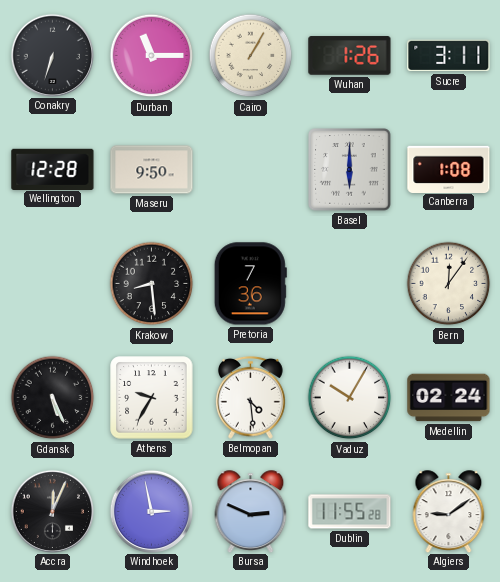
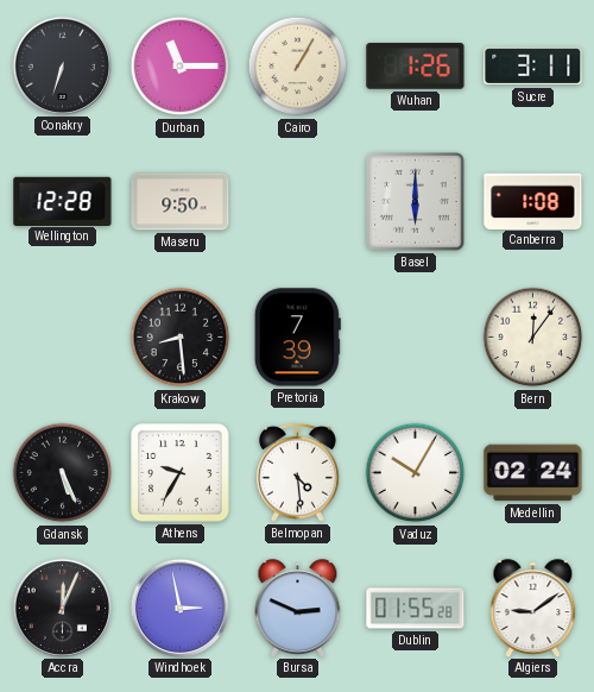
Pretoria: 7:36 -> 7:39
Dublin: 11:55 -> 01:55
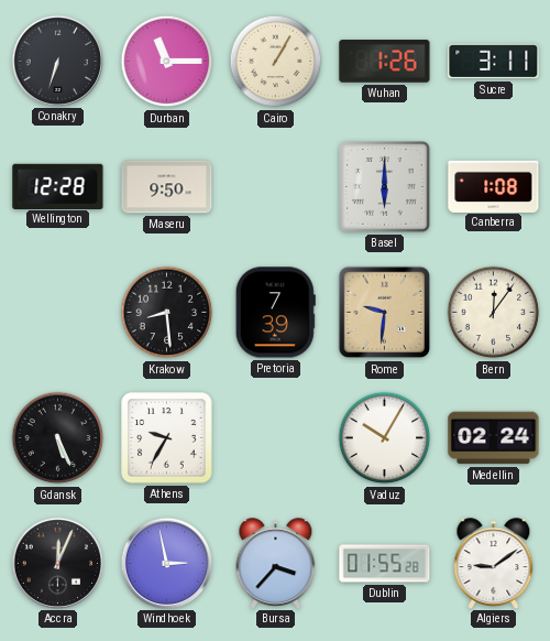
Rome: none -> 9:31
Belmopan: 4:29 -> none
Bursa: 2:49 -> 3:37
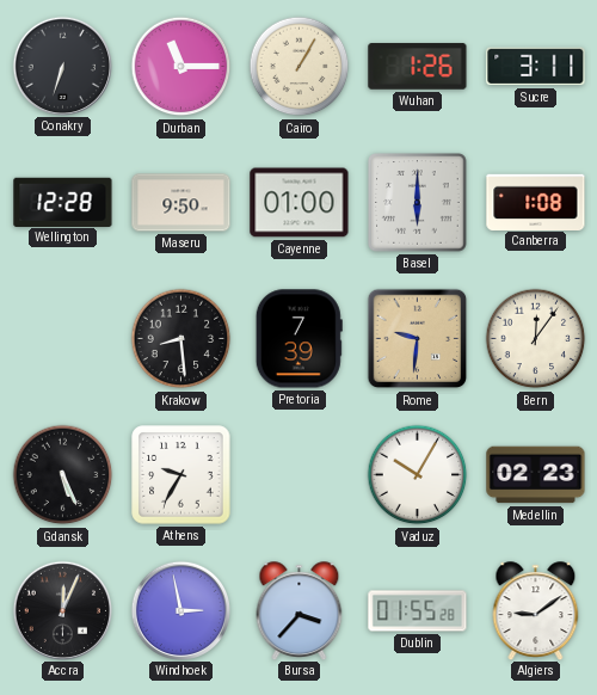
Cayenne: none -> 01:00
Medellin: 02:24 -> 02:23
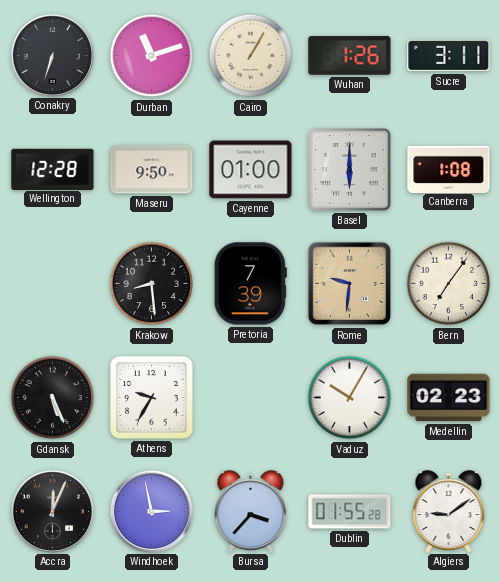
Durban: 11:15 -> 11:12
Bern: 12:06 -> 7:06
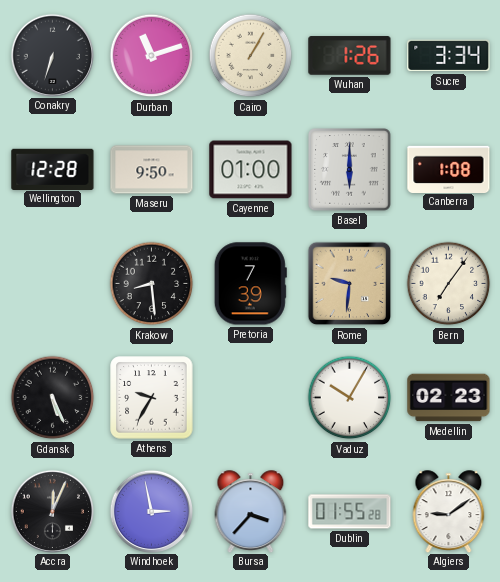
Sucre: 3:11 -> 3:34
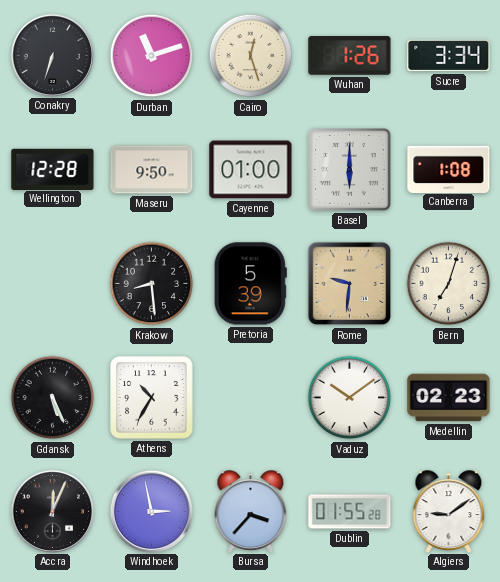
Cairo: 1:05 -> 12:27
Pretoria: 7:39 -> 5:39
Bern: 7:06 -> 7:03
Athens: 9:35 -> 10:35
Vaduz: 10:05 -> 10:09
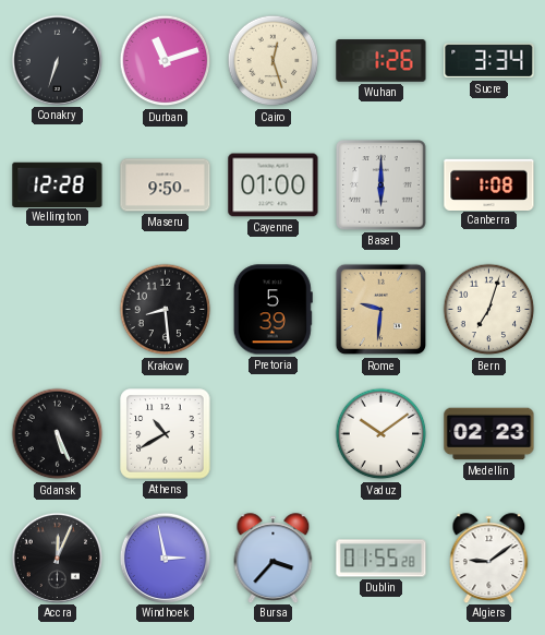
Athens: 10:35 -> 10:40
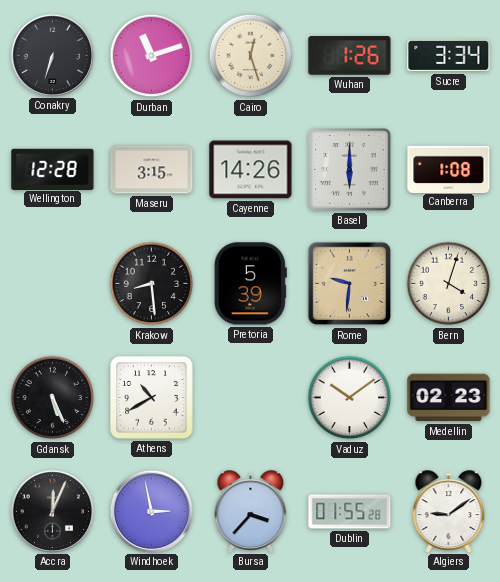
Maseru: 9:50 -> 3:15
Cayenne: 01:00 -> 14:26
Bern: 7:03 -> 4:03
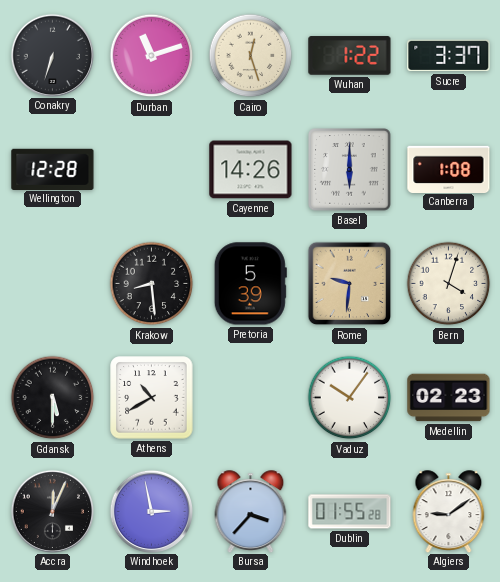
Wuhan: 1:26 -> 1:22
Sucre: 3:34 -> 3:37
Maseru: 3:15 -> none
Gdansk: 5:26 -> 5:30
Vaduz: 10:09 -> 10:06
